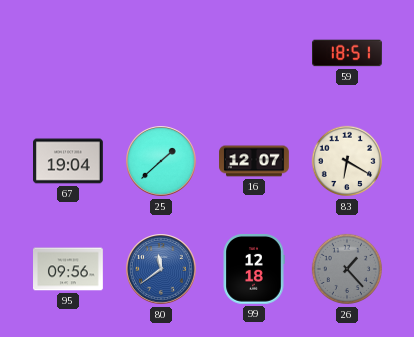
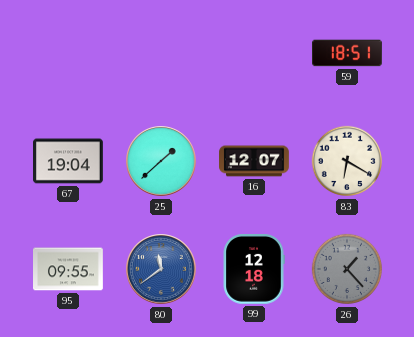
95: 09:56 -> 09:55
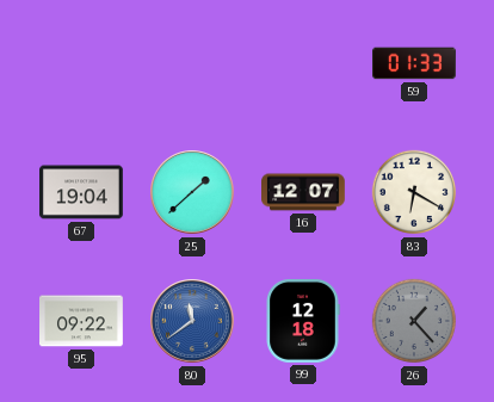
59: 18:51 -> 01:33
95: 09:55 -> 09:22
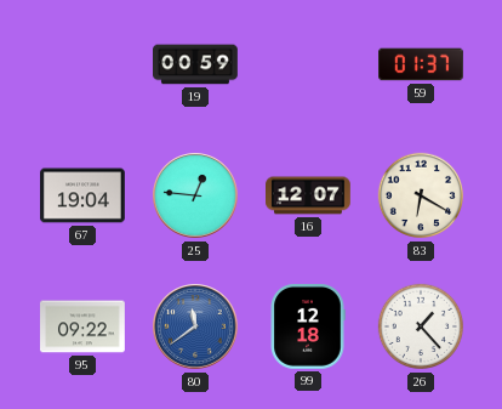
19: none -> 00:59
59: 01:33 -> 01:37
25: 1:38 -> 12:46
26 dial: grey -> white
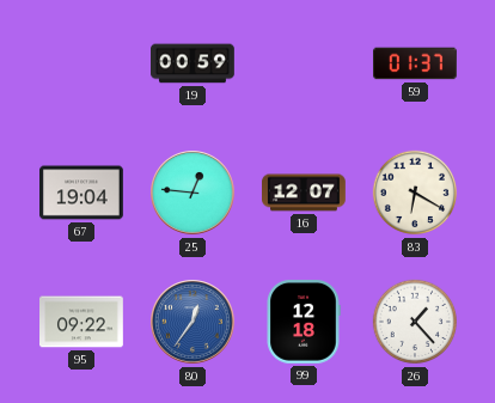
80: 11:39 -> 12:36
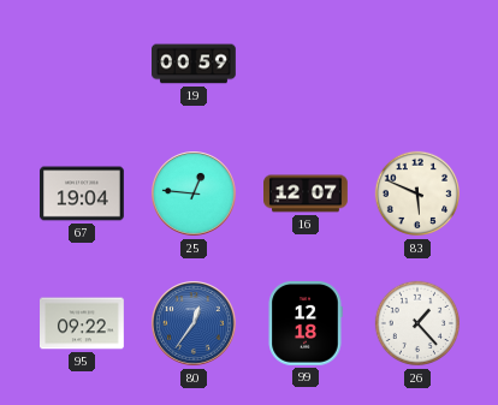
59: 01:37 -> none
83: 6:20 -> 5:49
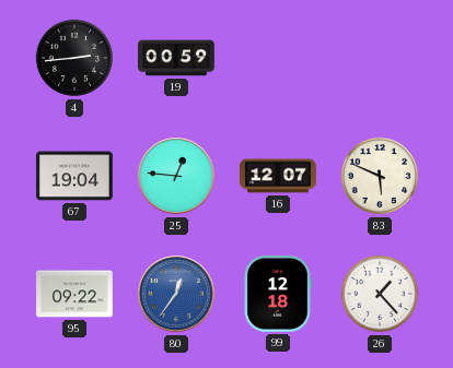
4: none -> 2:44
